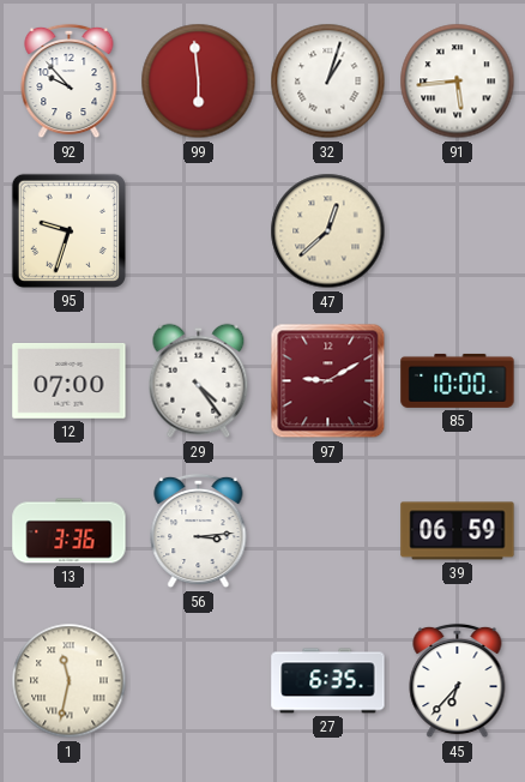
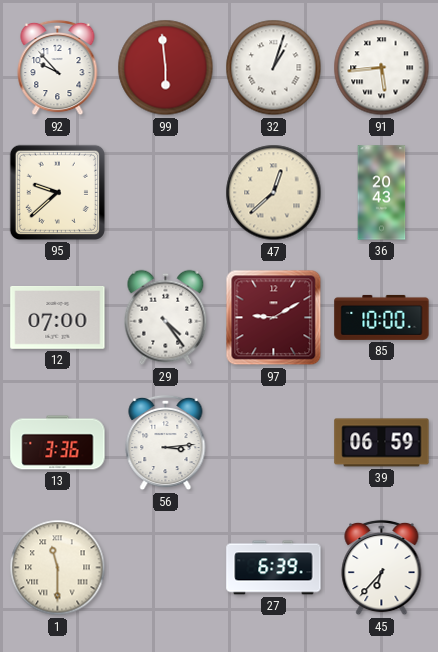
95: 9:33 -> 9:38
36: none -> 20:43
1: 11:32 -> 11:30
27: 6:35 -> 6:39
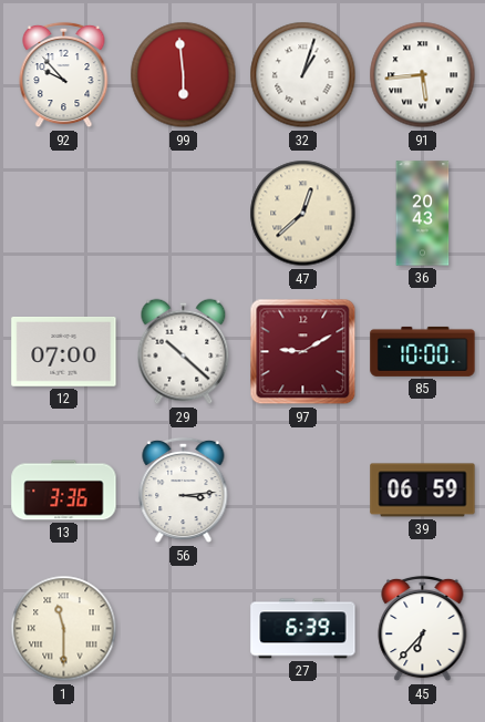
95: 9:38 -> none
29: 4:24 -> 10:22
